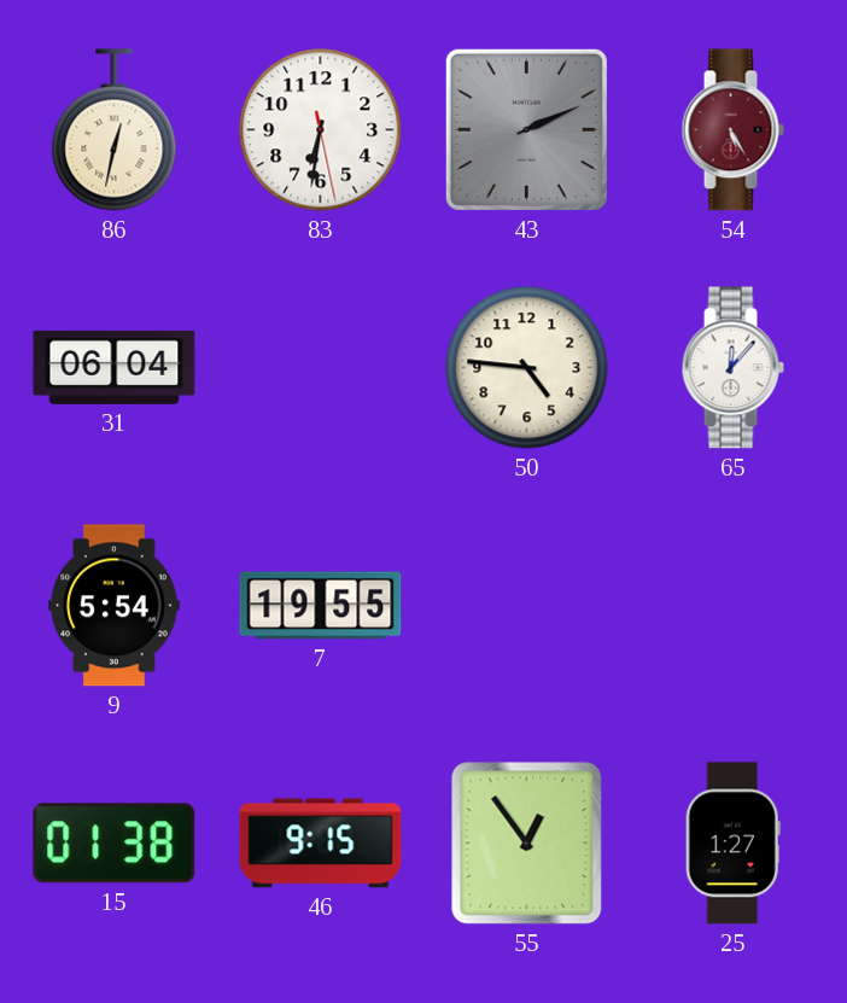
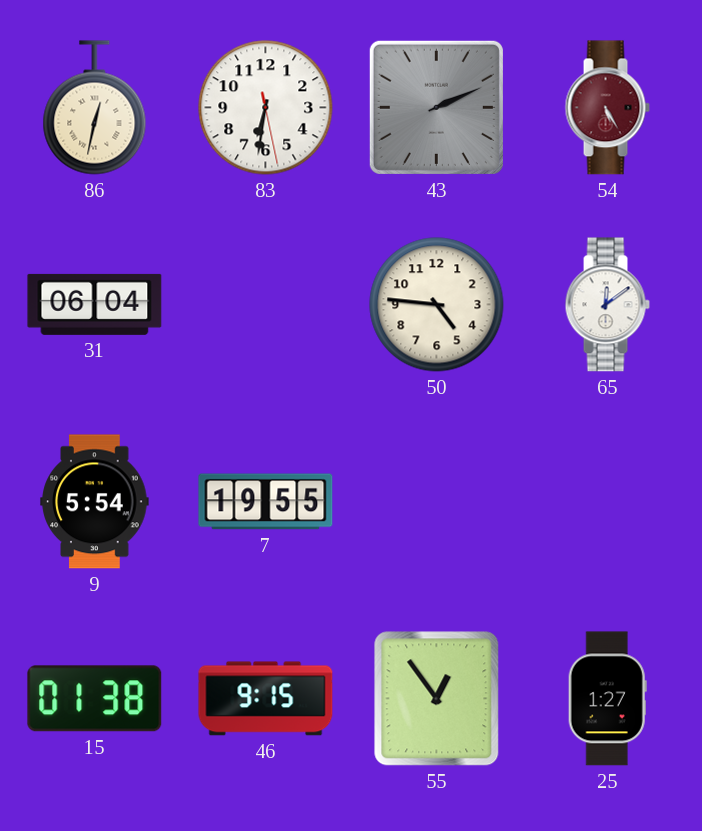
65: 12:07 -> 12:09
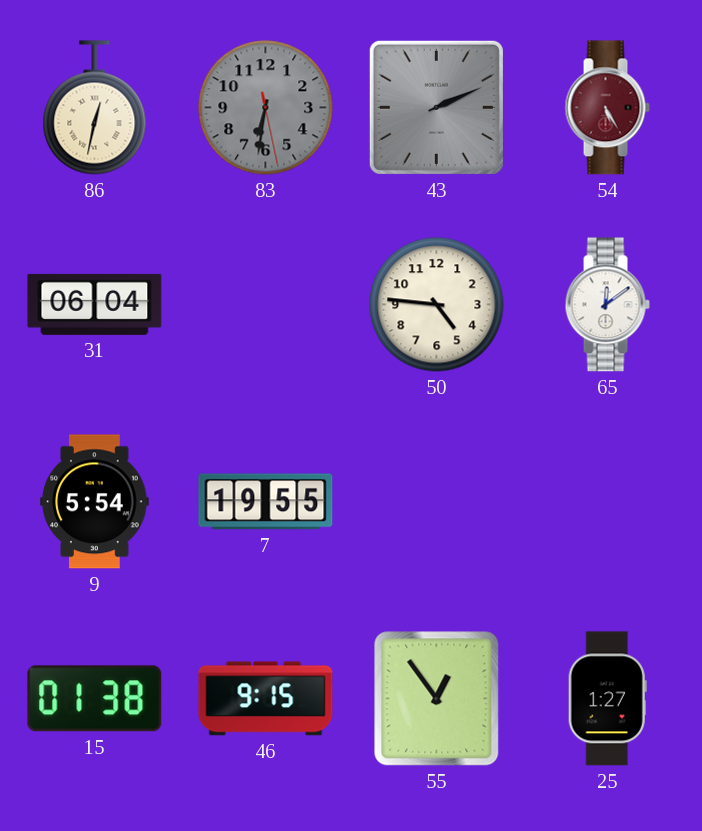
83 dial: white -> grey
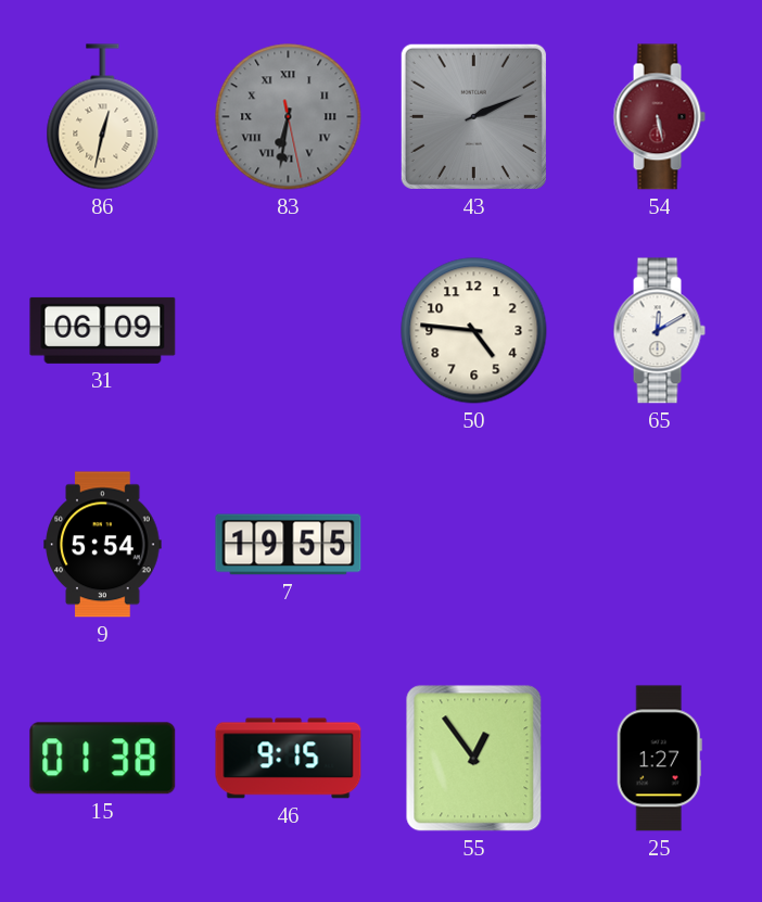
83 numerals: Arabic -> Roman
54: 5:25 -> 5:28
31: 06:04 -> 06:09
65: 12:09 -> 12:10
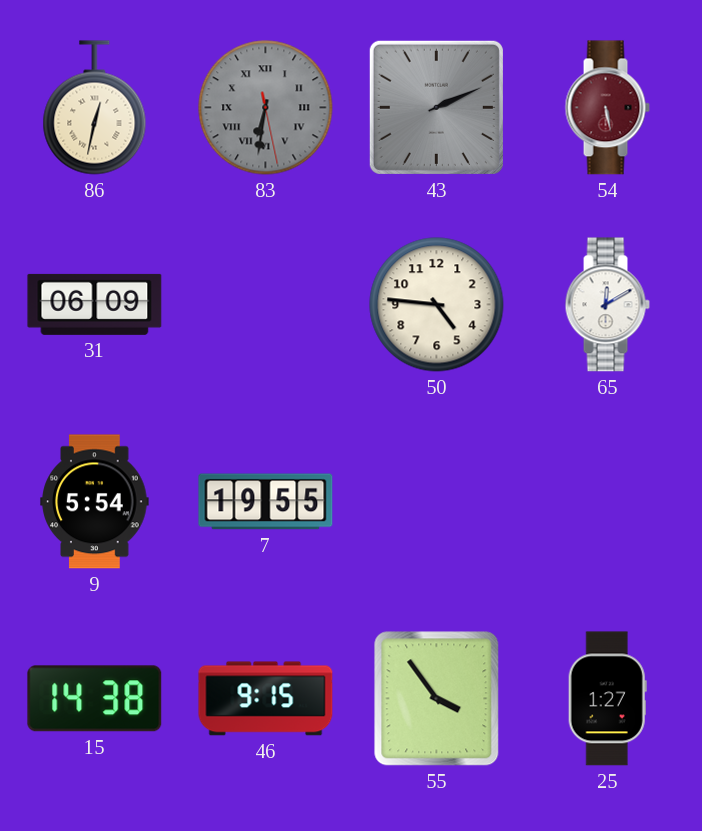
15: 01:38 -> 14:38
55: 12:54 -> 3:54
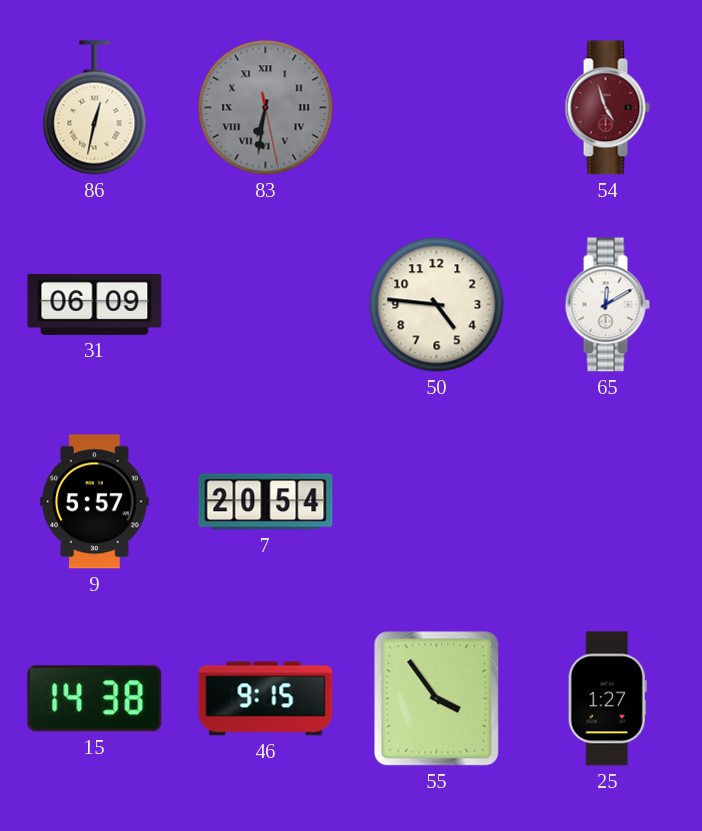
43: 2:11 -> none
54: 5:28 -> 4:57
9: 5:54 -> 5:57
7: 19:55 -> 20:54
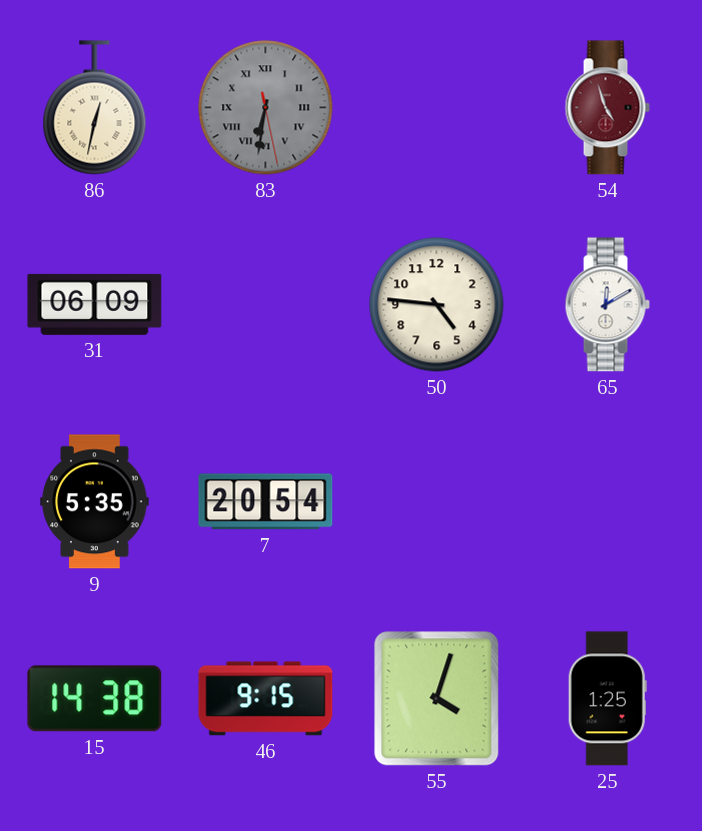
9: 5:57 -> 5:35
55: 3:54 -> 4:03
25: 1:27 -> 1:25
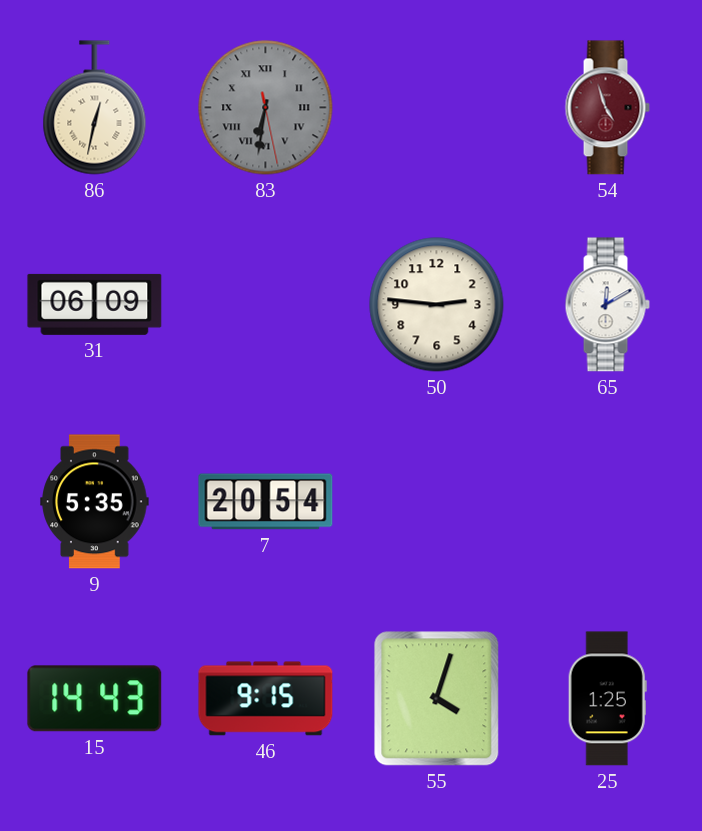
50: 4:46 -> 2:46
15: 14:38 -> 14:43
